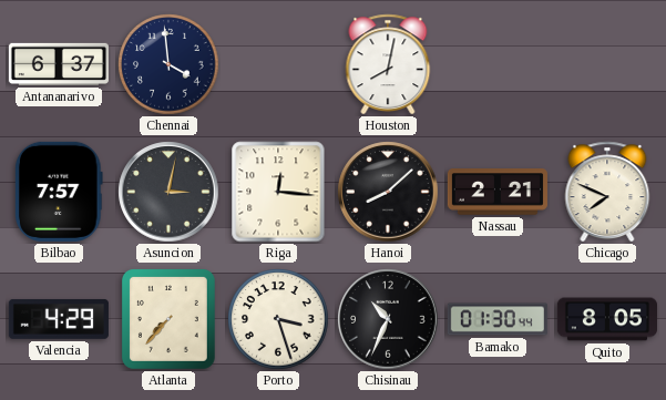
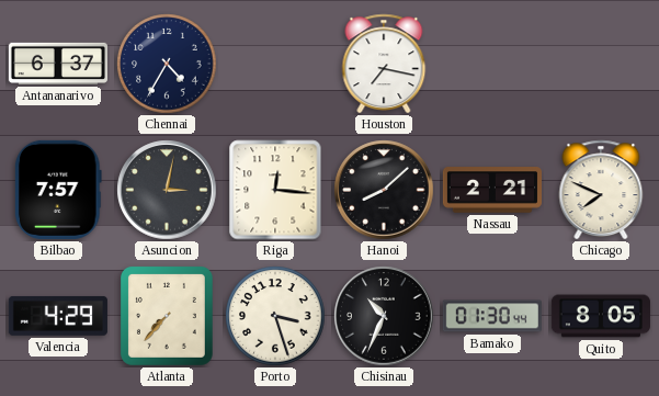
Chennai: 3:59 -> 4:35
Houston: 8:02 -> 7:17
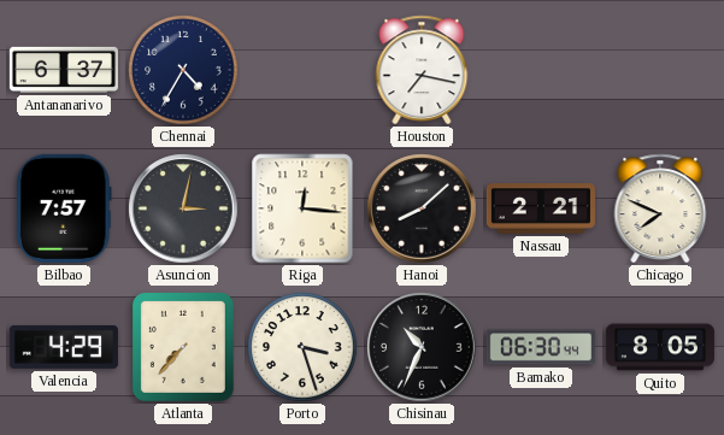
Bamako: 01:30 -> 06:30
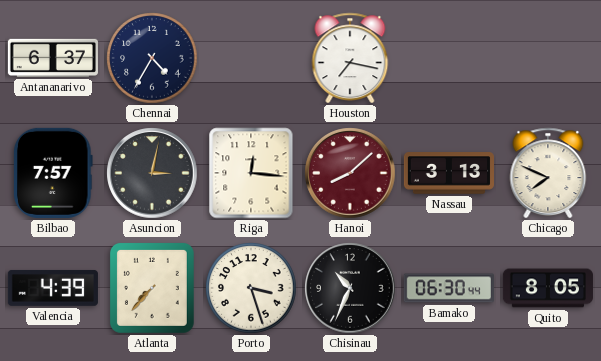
Hanoi dial: black -> burgundy
Nassau: 2:21 -> 3:13
Valencia: 4:29 -> 4:39
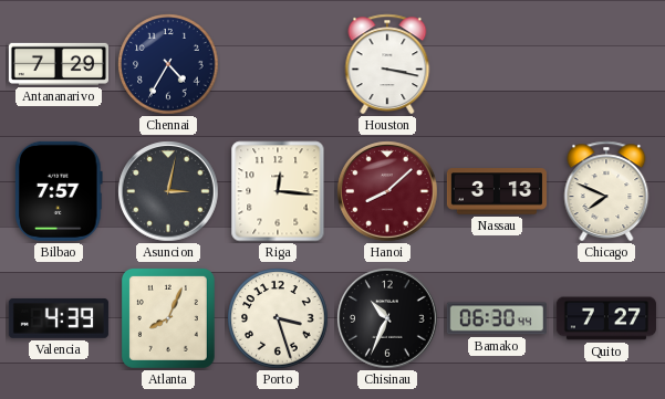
Antananarivo: 6:37 -> 7:29
Houston: 7:17 -> 3:17
Atlanta: 7:37 -> 8:04
Quito: 8:05 -> 7:27
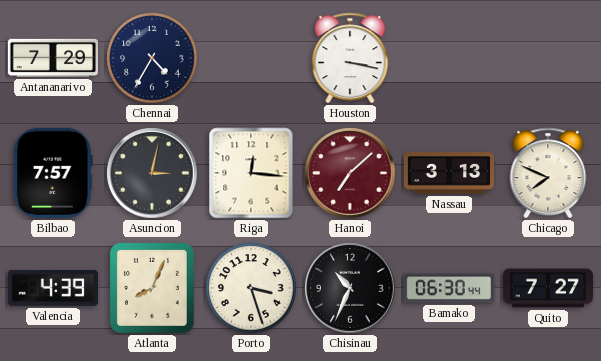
Hanoi: 8:08 -> 7:08
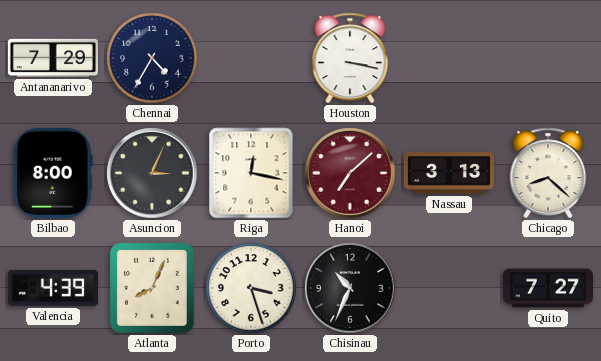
Bilbao: 7:57 -> 8:00
Asuncion: 3:02 -> 3:04
Riga: 12:16 -> 12:17
Chicago: 7:49 -> 8:22
Bamako: 06:30 -> none
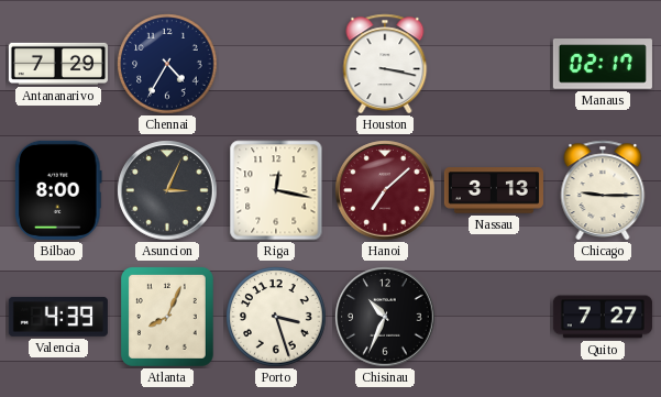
Manaus: none -> 02:17
Chicago: 8:22 -> 9:15
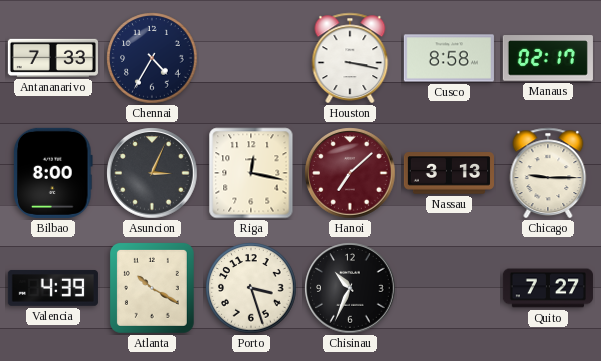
Antananarivo: 7:29 -> 7:33
Cusco: none -> 8:58
Atlanta: 8:04 -> 10:20
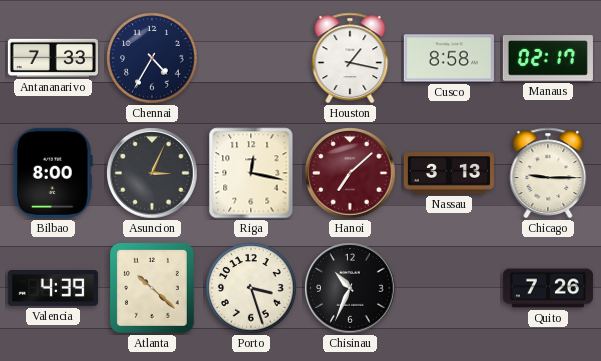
Houston: 3:17 -> 1:17
Atlanta: 10:20 -> 10:22
Quito: 7:27 -> 7:26
